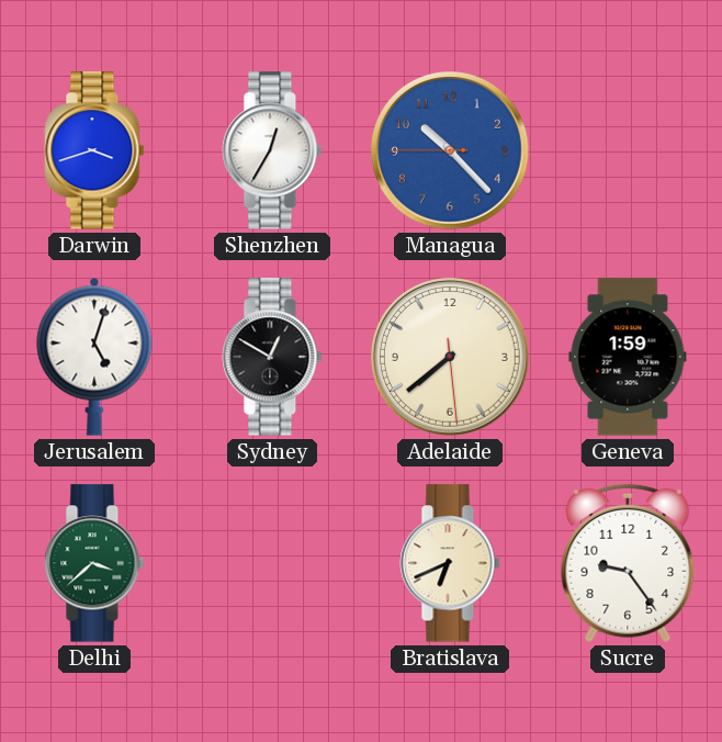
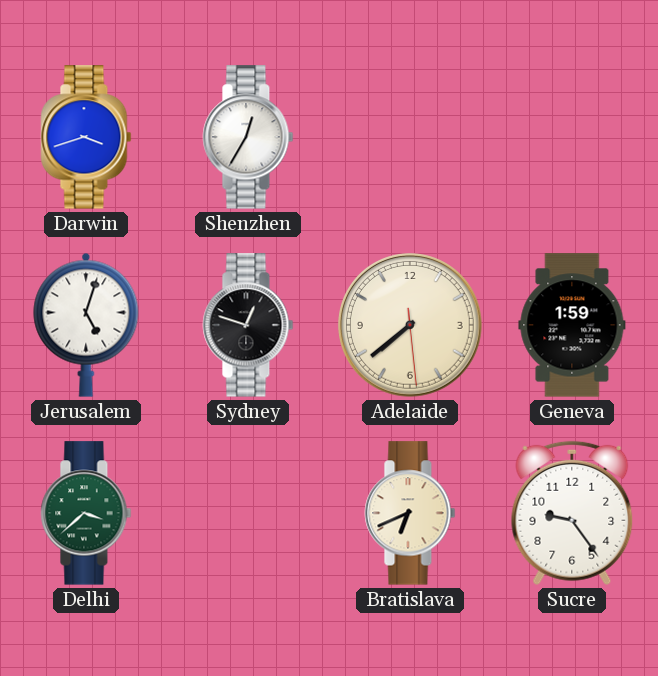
Managua: 10:22 -> none
Sydney: 12:50 -> 12:48
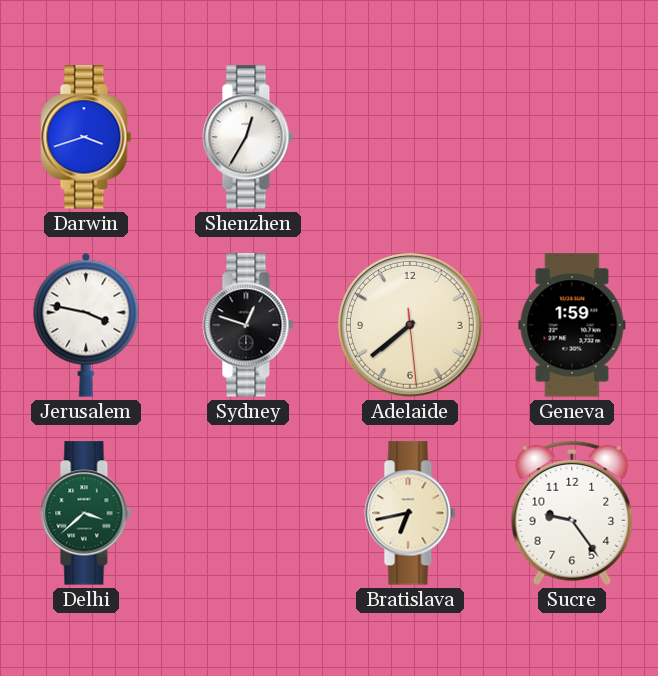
Jerusalem: 5:03 -> 3:47
Bratislava: 6:41 -> 6:43
